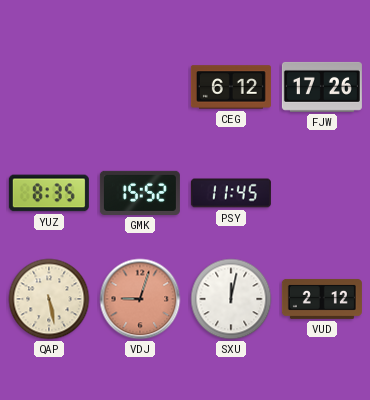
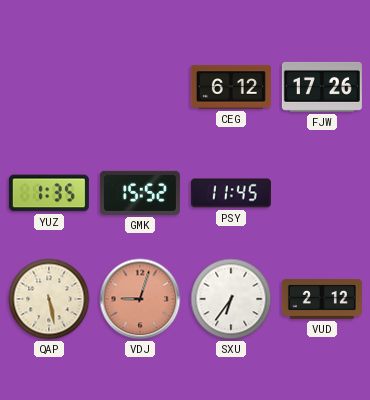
YUZ: 8:35 -> 1:35
SXU: 12:02 -> 6:36
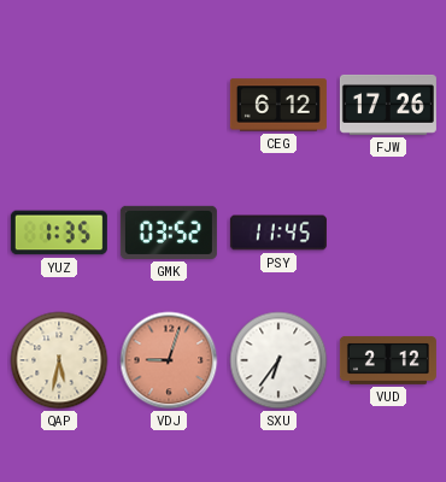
GMK: 15:52 -> 03:52
QAP: 5:28 -> 5:32
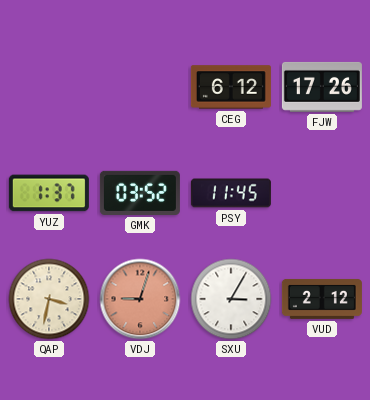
YUZ: 1:35 -> 1:37
QAP: 5:32 -> 3:32
SXU: 6:36 -> 3:05
